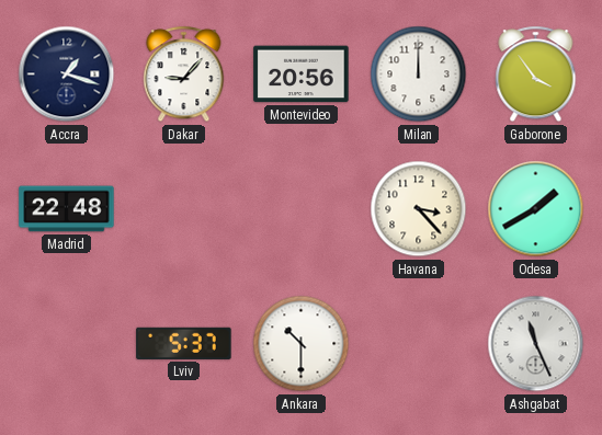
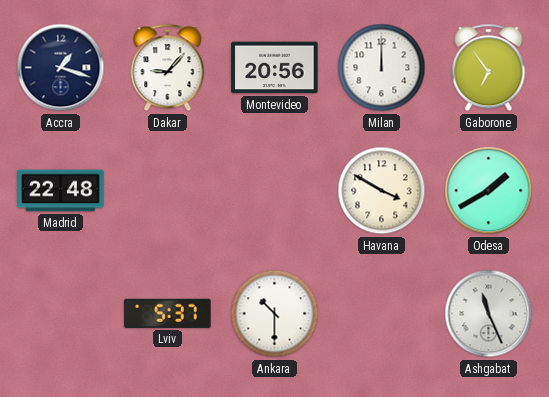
Gaborone: 3:54 -> 6:54
Havana: 3:23 -> 3:50
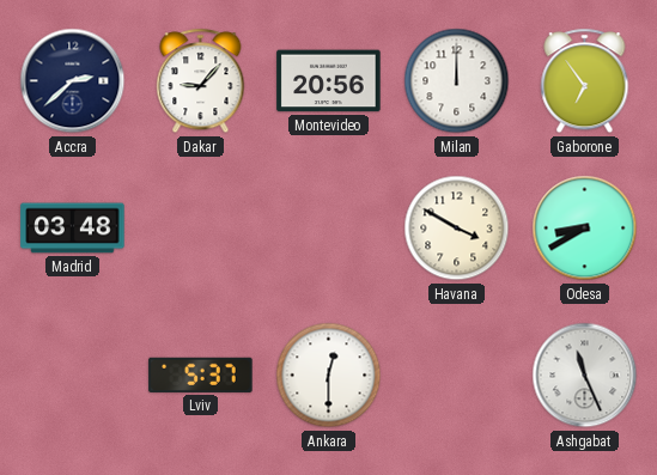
Accra: 1:18 -> 2:38
Madrid: 22:48 -> 03:48
Odesa: 1:40 -> 8:40
Ankara: 10:30 -> 12:30
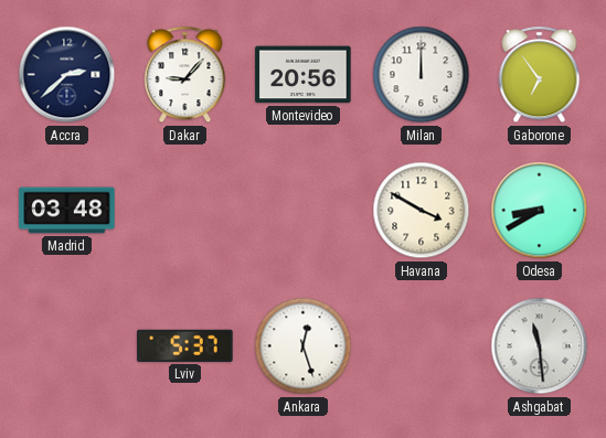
Ankara: 12:30 -> 12:27
Ashgabat: 11:26 -> 11:29
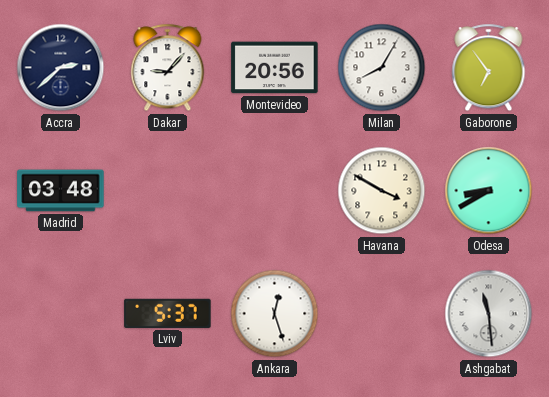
Milan: 12:00 -> 8:05
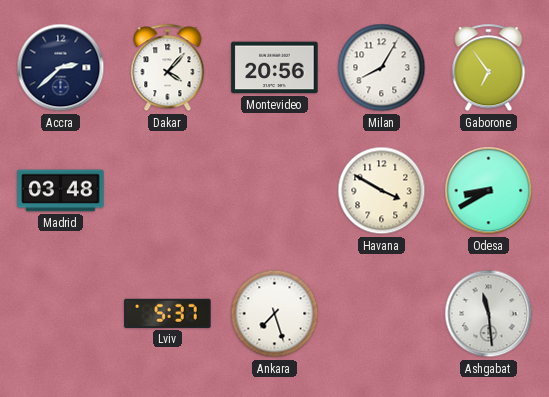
Dakar: 9:07 -> 4:07
Ankara: 12:27 -> 7:27
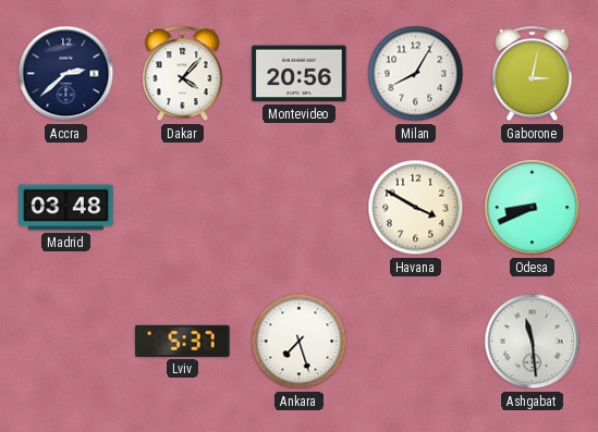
Gaborone: 6:54 -> 3:02
Odesa: 8:40 -> 8:41
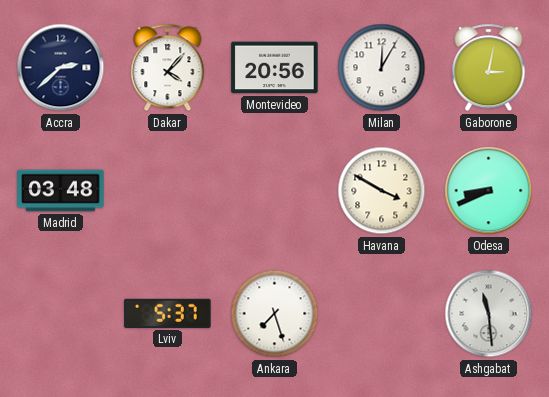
Milan: 8:05 -> 12:05
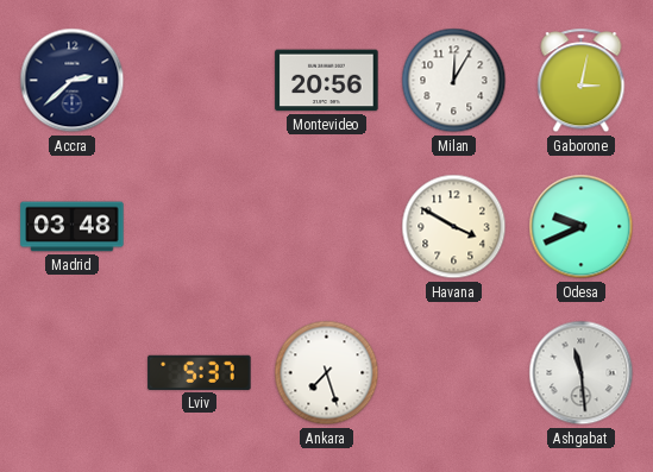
Dakar: 4:07 -> none
Odesa: 8:41 -> 9:41
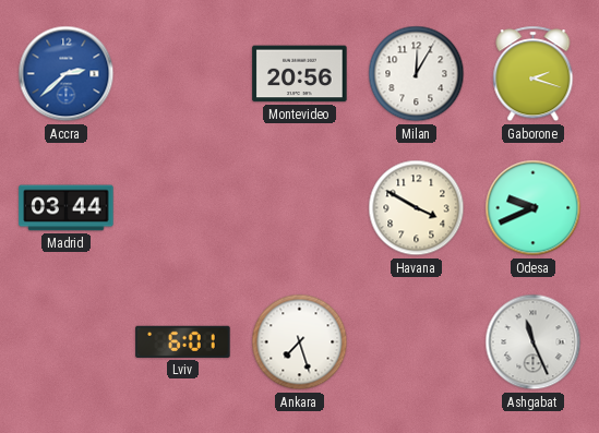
Accra dial: navy -> blue
Gaborone: 3:02 -> 2:18
Madrid: 03:48 -> 03:44
Lviv: 5:37 -> 6:01
Ashgabat: 11:29 -> 11:26
